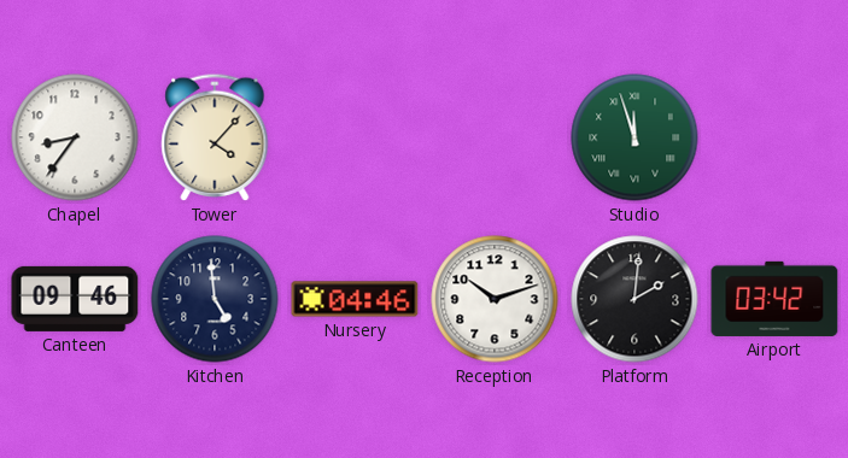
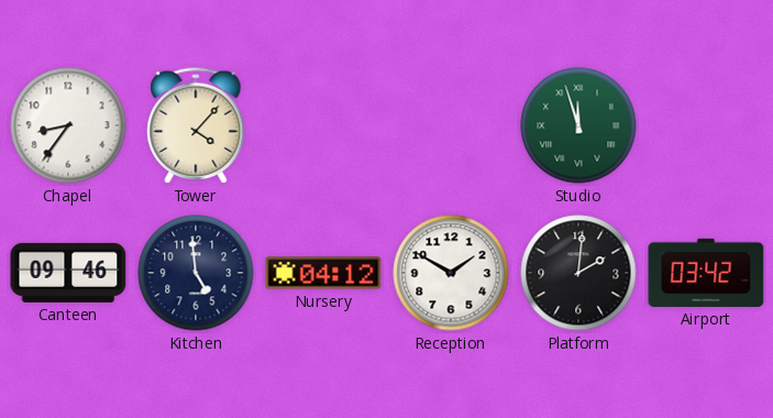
Nursery: 04:46 -> 04:12
Reception: 10:12 -> 1:50
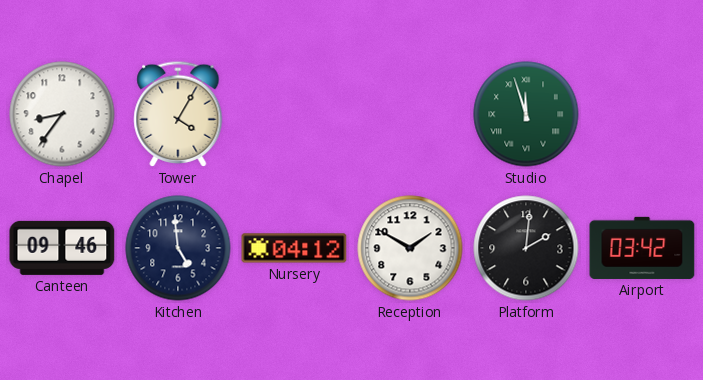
Tower: 4:07 -> 4:05
